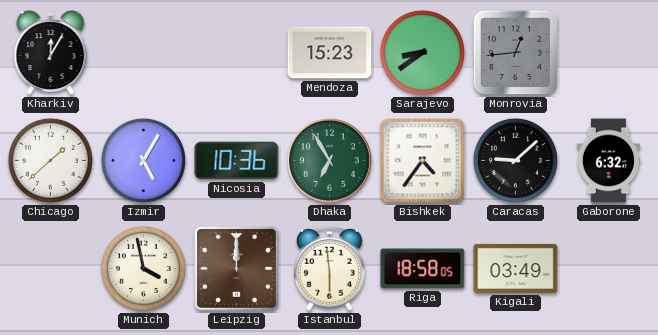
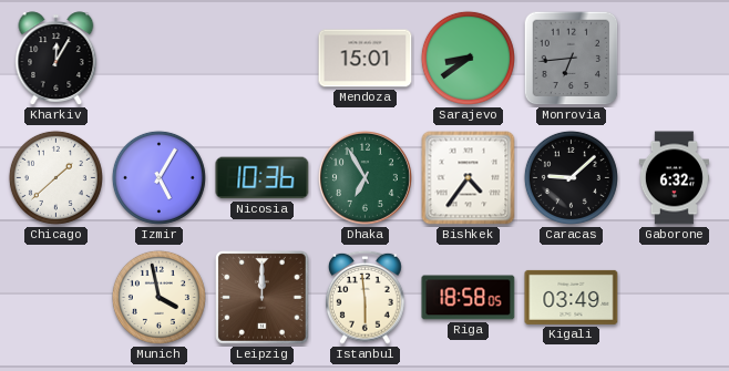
Mendoza: 15:23 -> 15:01
Monrovia: 12:44 -> 6:44
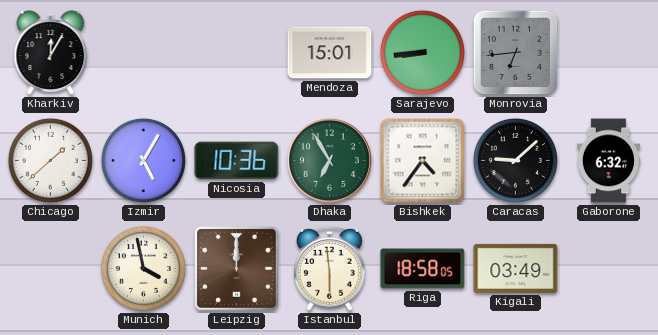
Sarajevo: 8:39 -> 8:44
